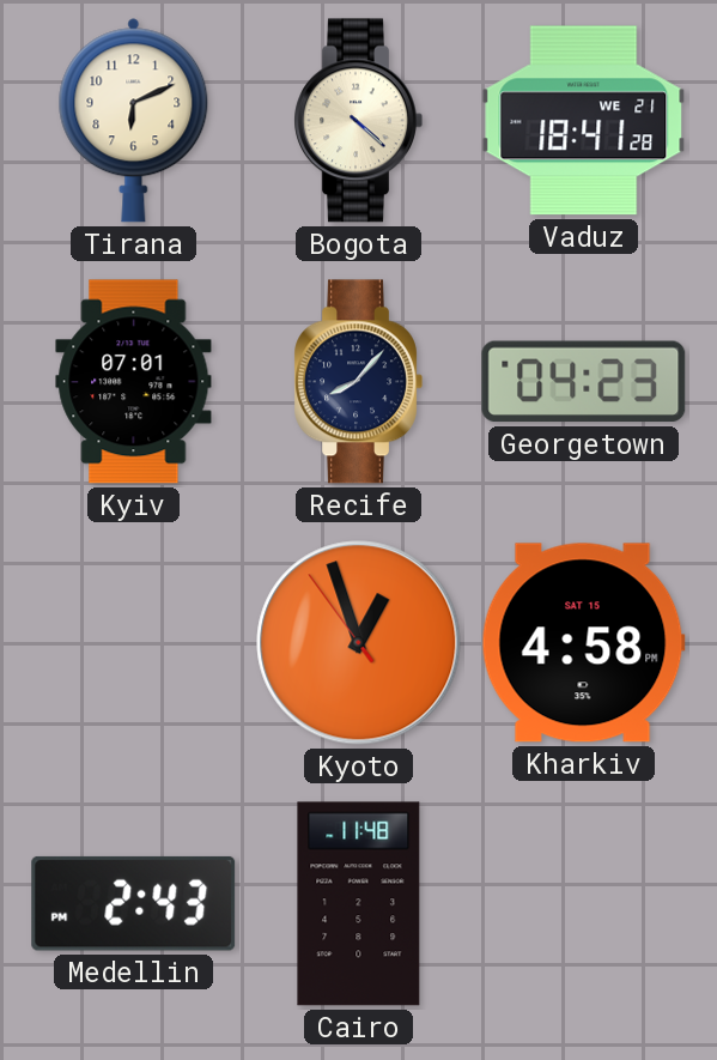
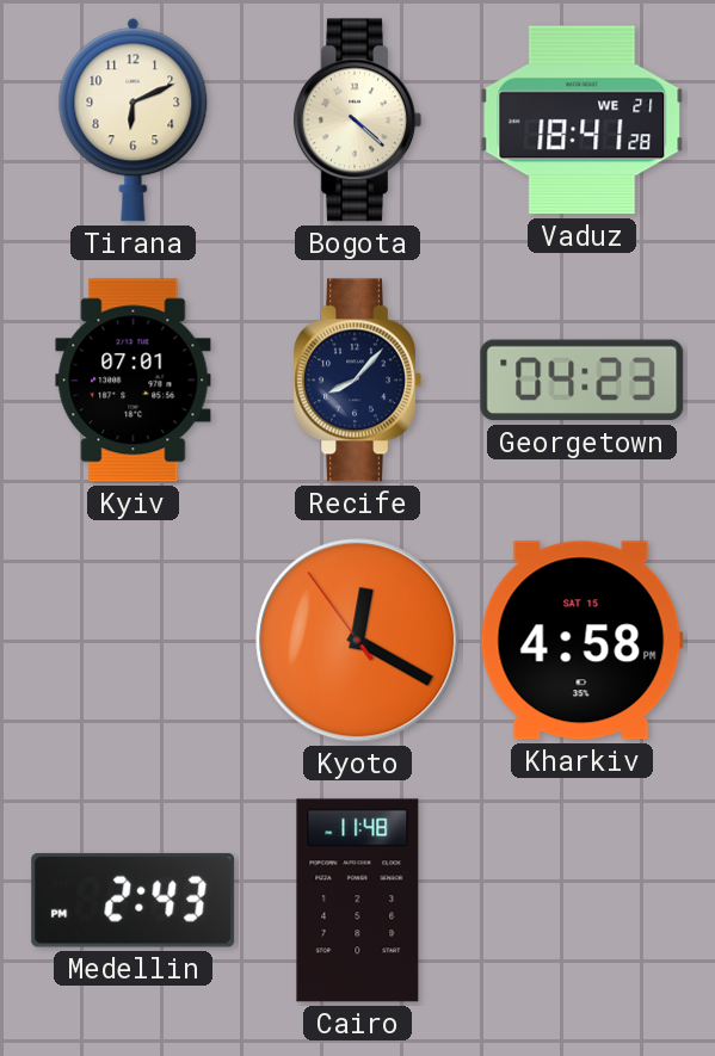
Kyoto: 12:56 -> 12:19
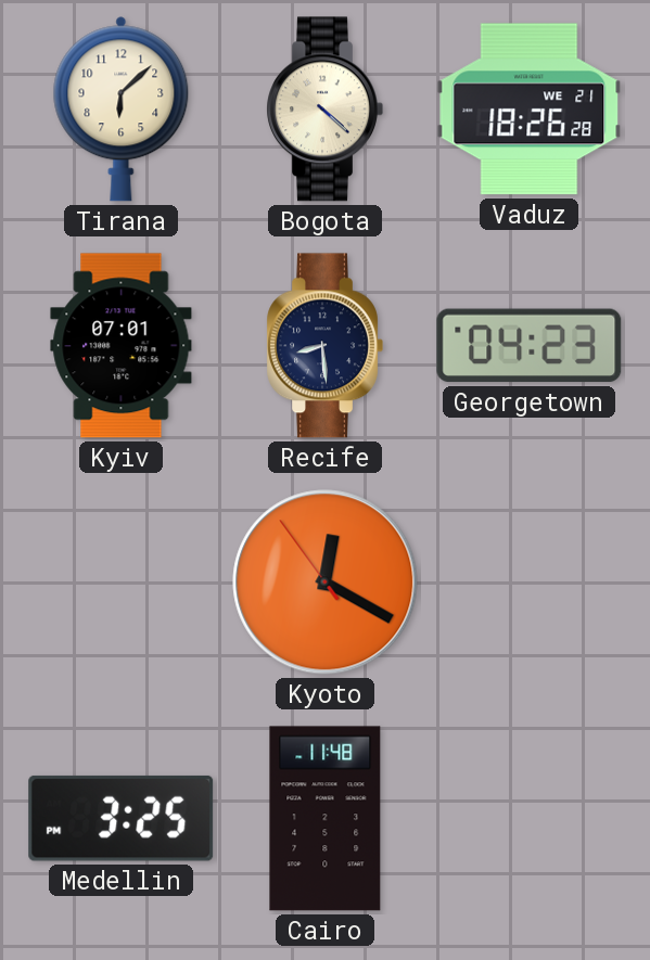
Tirana: 6:11 -> 6:08
Vaduz: 18:41 -> 18:26
Recife: 8:07 -> 8:29
Kharkiv: 4:58 -> none
Medellin: 2:43 -> 3:25
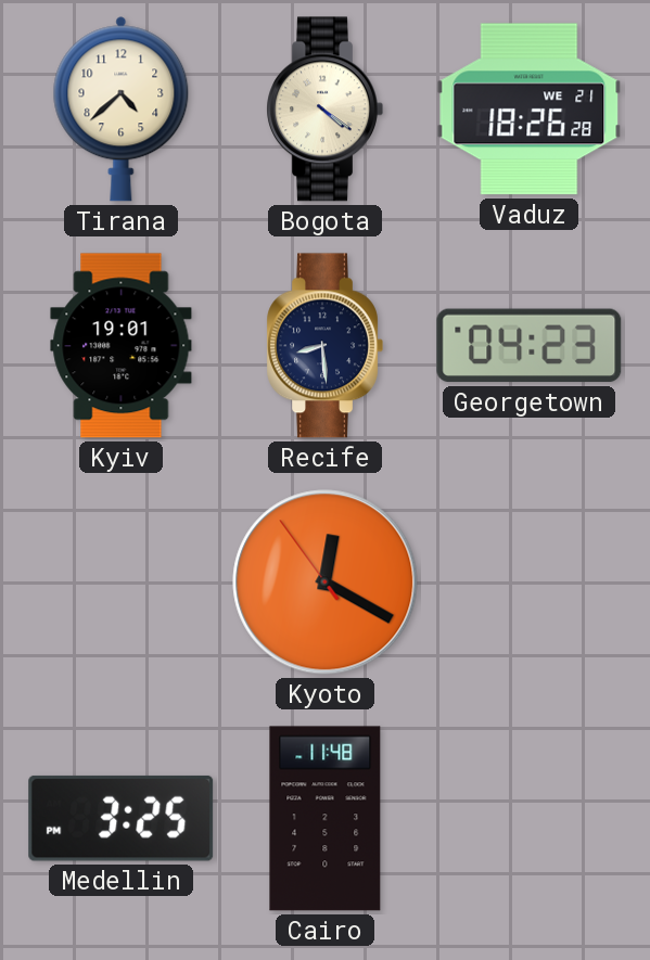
Tirana: 6:08 -> 4:38
Bogota: 4:22 -> 4:21
Kyiv: 07:01 -> 19:01
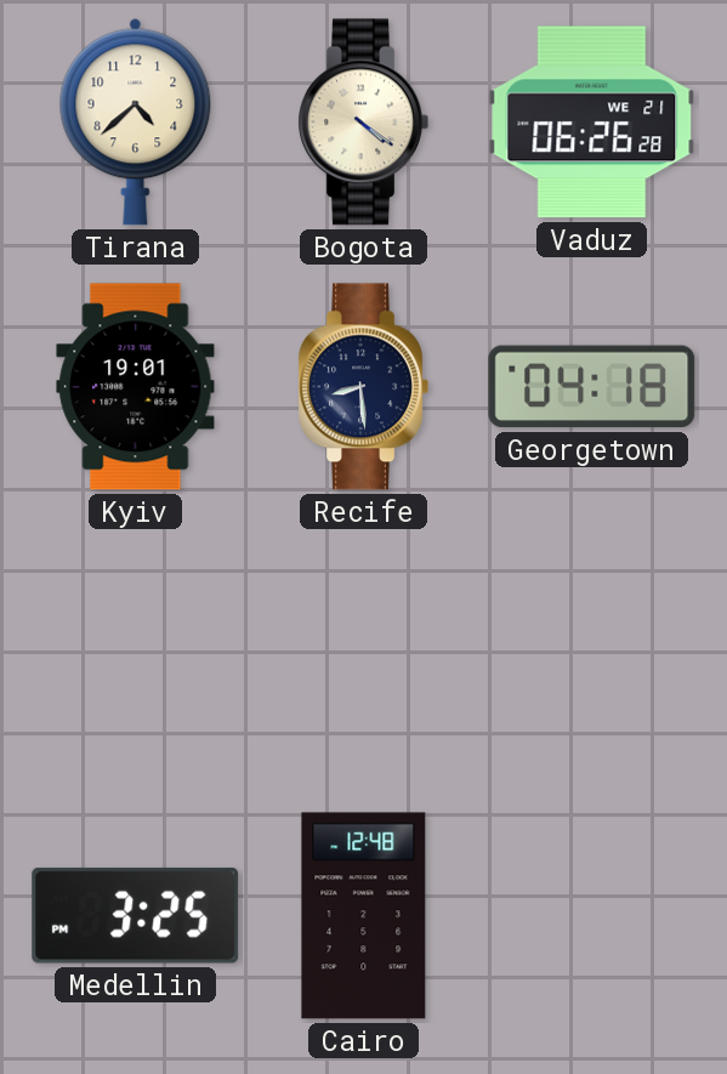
Vaduz: 18:26 -> 06:26
Georgetown: 04:23 -> 04:18
Kyoto: 12:19 -> none
Cairo: 11:48 -> 12:48
